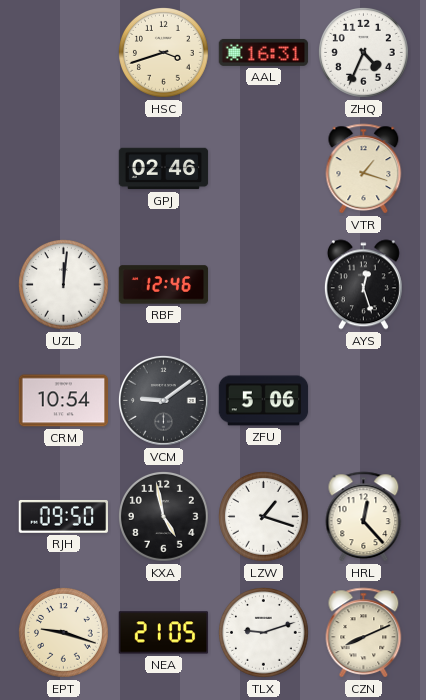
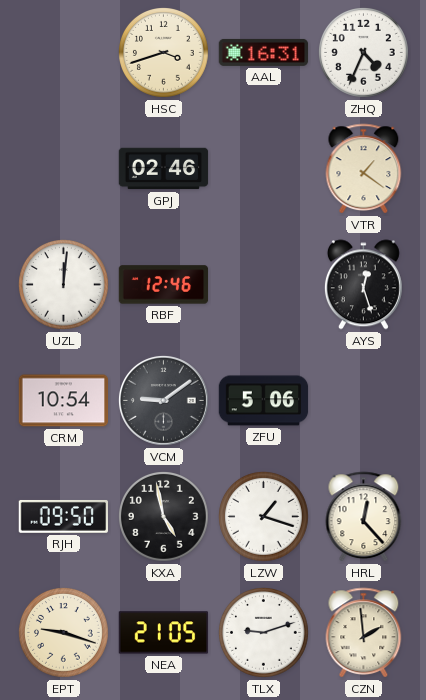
VTR: 1:18 -> 1:21
CZN: 8:11 -> 1:59
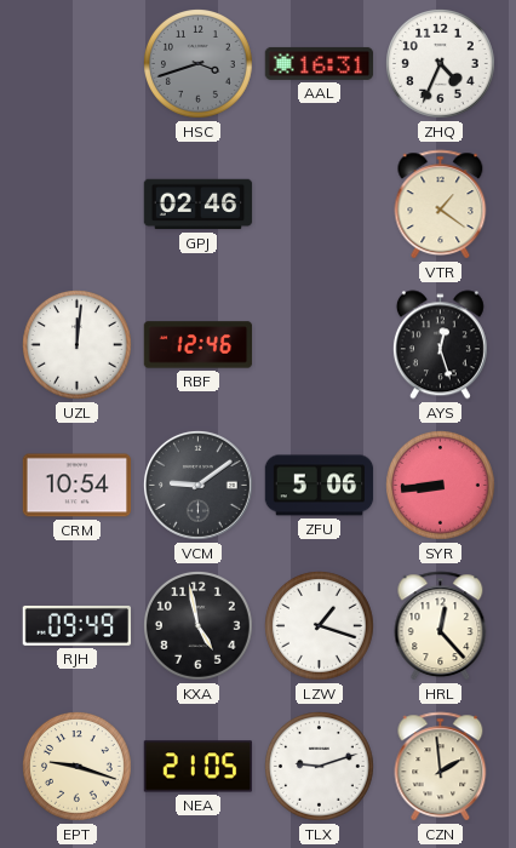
HSC dial: cream -> grey
SYR: none -> 8:44
RJH: 09:50 -> 09:49
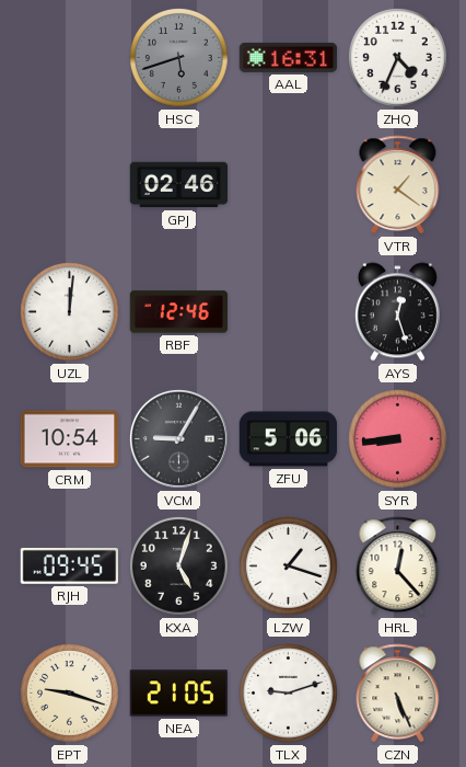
HSC: 3:42 -> 5:42
VCM: 9:09 -> 9:05
RJH: 09:49 -> 09:45
KXA: 4:58 -> 5:03
CZN: 1:59 -> 5:26
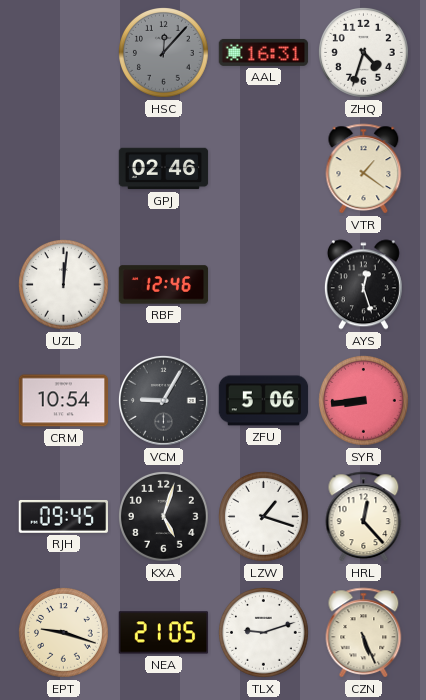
HSC: 5:42 -> 12:07
ZHQ: 4:34 -> 4:33
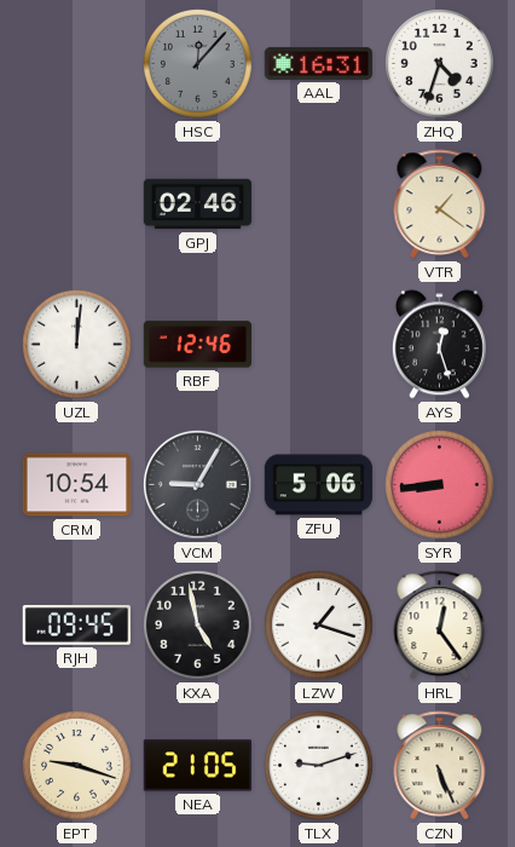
KXA: 5:03 -> 4:58
HRL: 12:23 -> 12:24
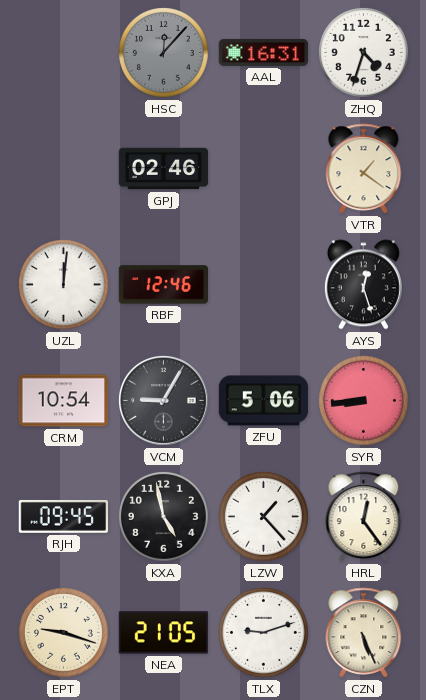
LZW: 1:18 -> 1:23
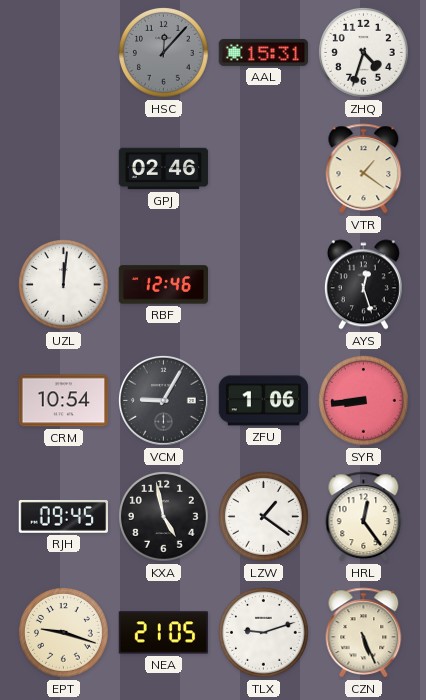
AAL: 16:31 -> 15:31
ZFU: 5:06 -> 1:06
LZW: 1:23 -> 1:21
